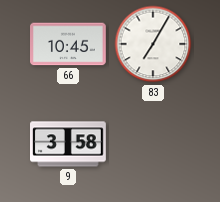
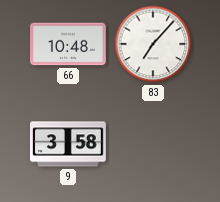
66: 10:45 -> 10:48
83: 7:05 -> 7:07
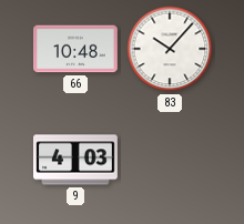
83: 7:07 -> 10:07
9: 3:58 -> 4:03
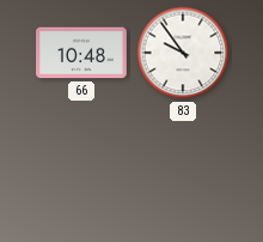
83: 10:07 -> 9:54
9: 4:03 -> none
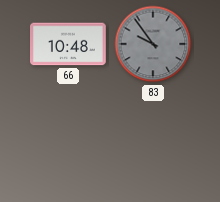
83 dial: white -> grey
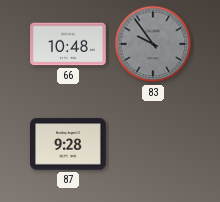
87: none -> 9:28
